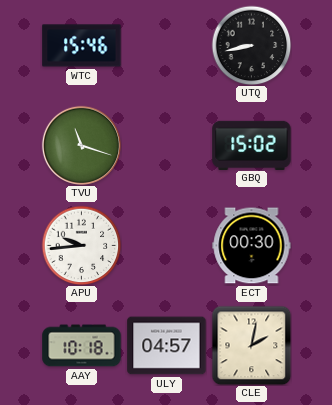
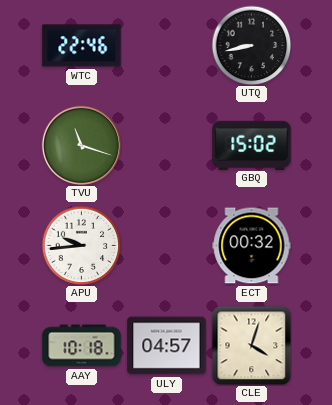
WTC: 15:46 -> 22:46
ECT: 00:30 -> 00:32
CLE: 2:02 -> 4:03
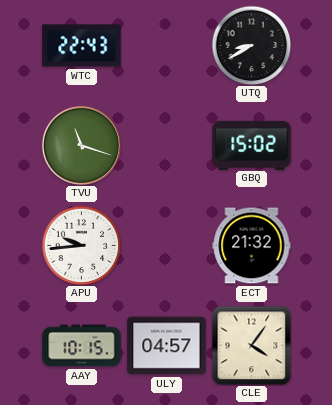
WTC: 22:46 -> 22:43
UTQ: 8:43 -> 8:40
ECT: 00:32 -> 21:32
AAY: 10:18 -> 10:15
CLE: 4:03 -> 4:06
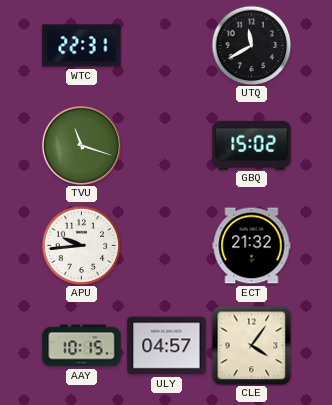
WTC: 22:43 -> 22:31
UTQ: 8:40 -> 11:40
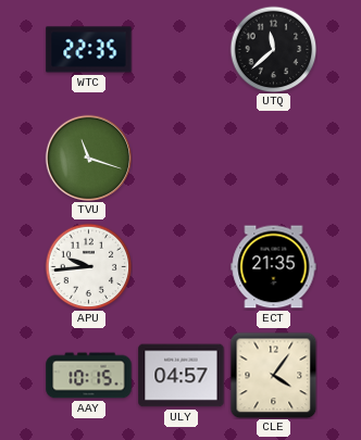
WTC: 22:31 -> 22:35
UTQ: 11:40 -> 11:38
GBQ: 15:02 -> none
ECT: 21:32 -> 21:35
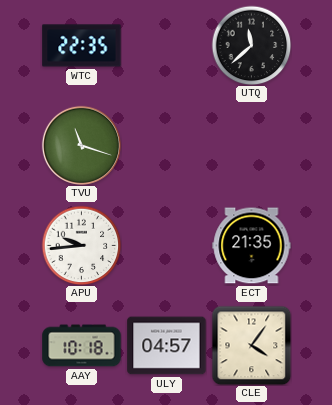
AAY: 10:15 -> 10:18
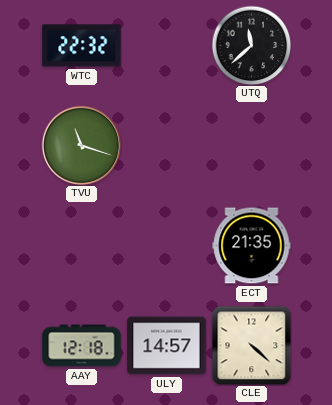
WTC: 22:35 -> 22:32
APU: 9:44 -> none
AAY: 10:18 -> 12:18
ULY: 04:57 -> 14:57
CLE: 4:06 -> 4:22
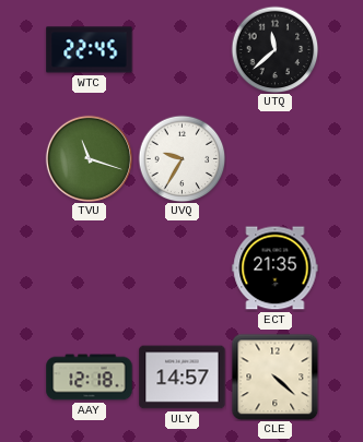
WTC: 22:32 -> 22:45
UVQ: none -> 9:35
